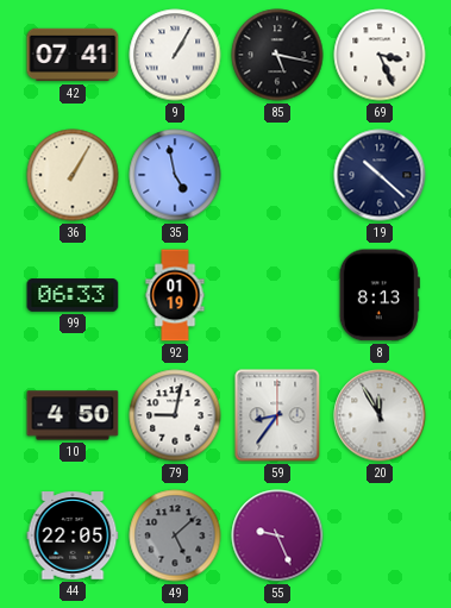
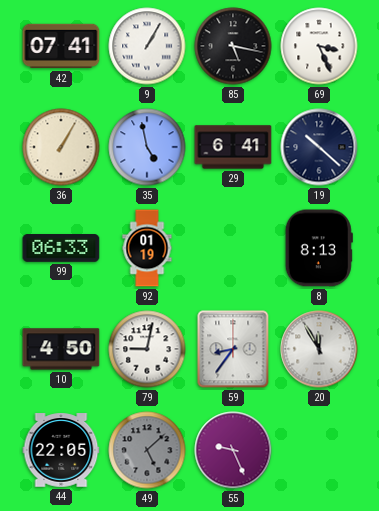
29: none -> 6:41
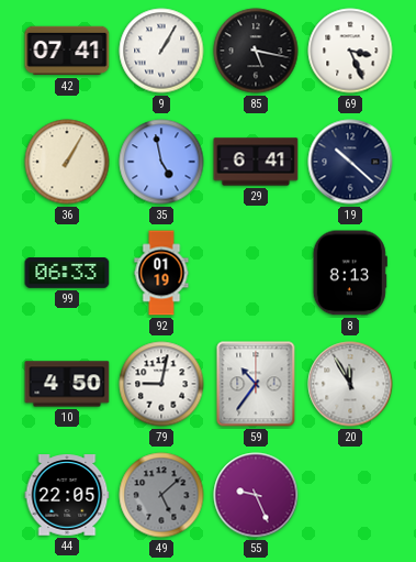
59: 8:36 -> 10:36
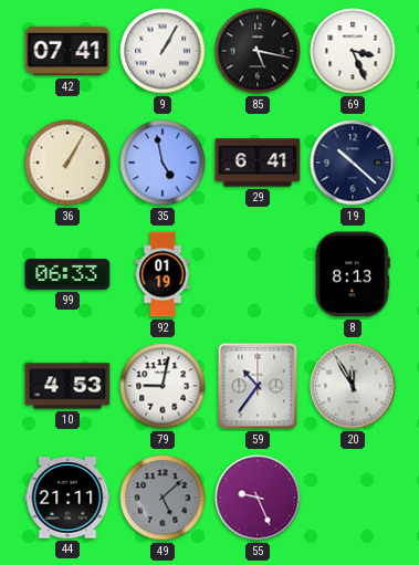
10: 4:50 -> 4:53
44: 22:05 -> 21:11
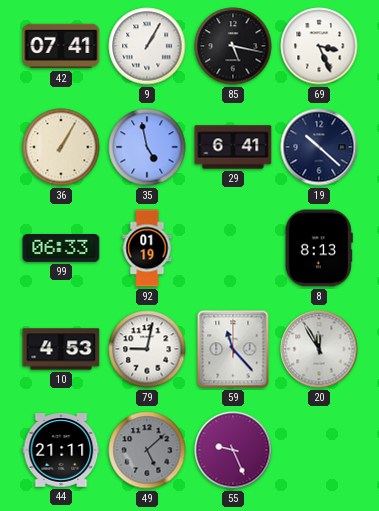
59: 10:36 -> 11:23
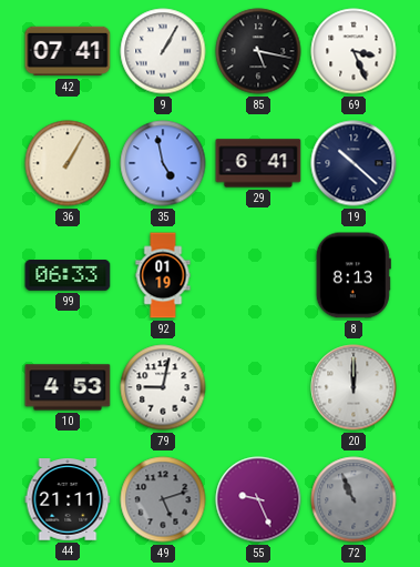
59: 11:23 -> none
20: 11:55 -> 12:00
49: 5:08 -> 5:12
72: none -> 10:56
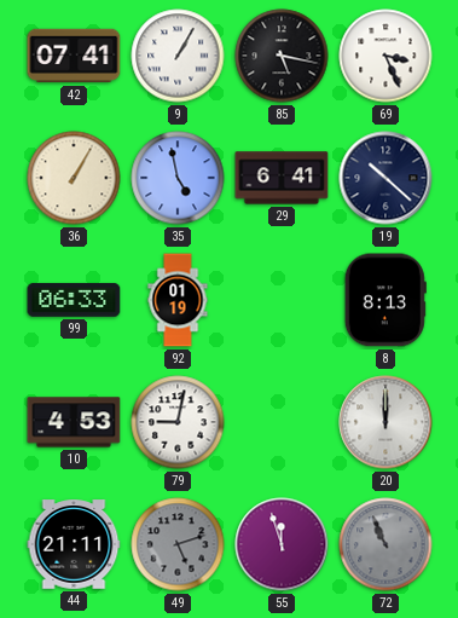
55: 9:26 -> 11:57
